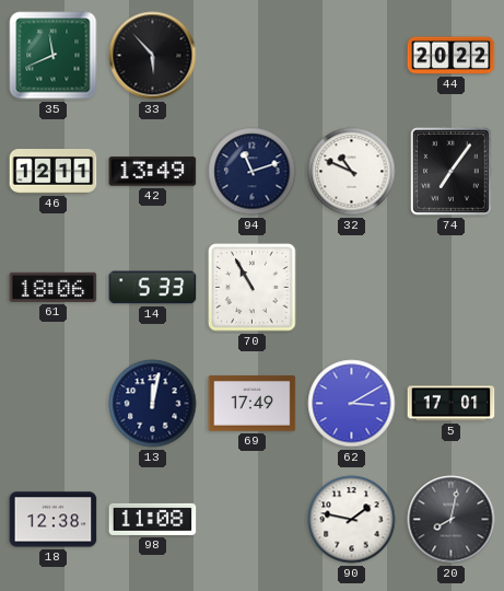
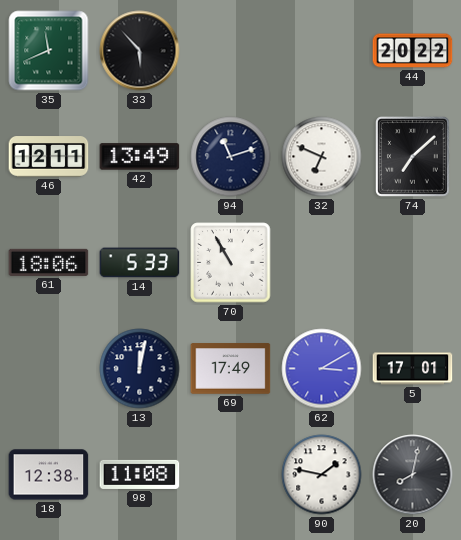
32: 10:49 -> 6:49
74: 7:06 -> 7:08
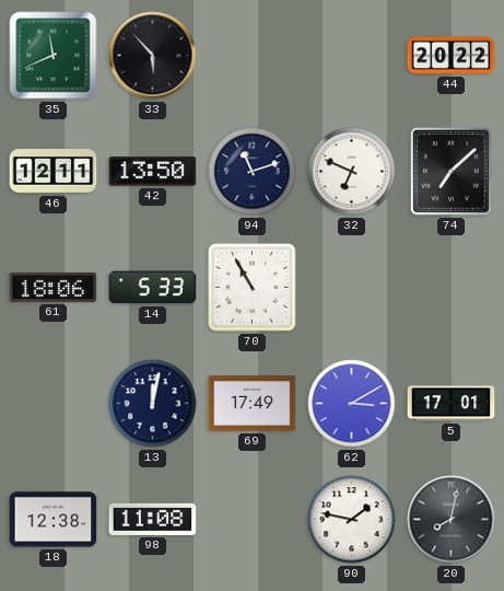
42: 13:49 -> 13:50
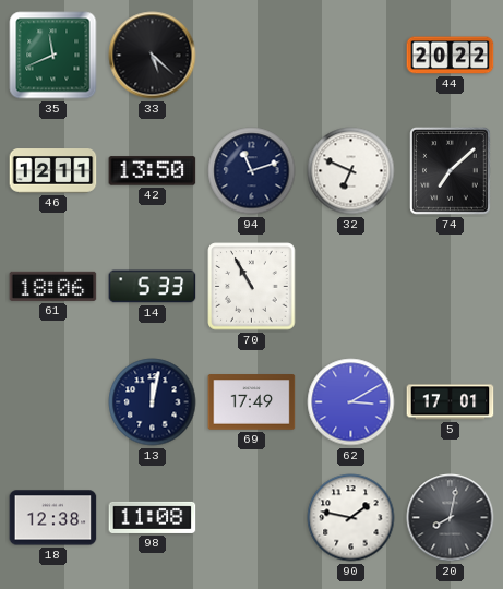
33: 5:53 -> 5:22
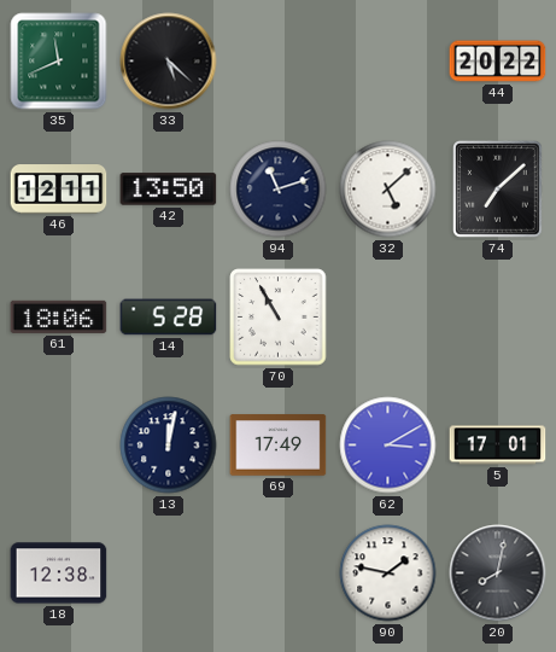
32: 6:49 -> 5:08
14: 5:33 -> 5:28
98: 11:08 -> none
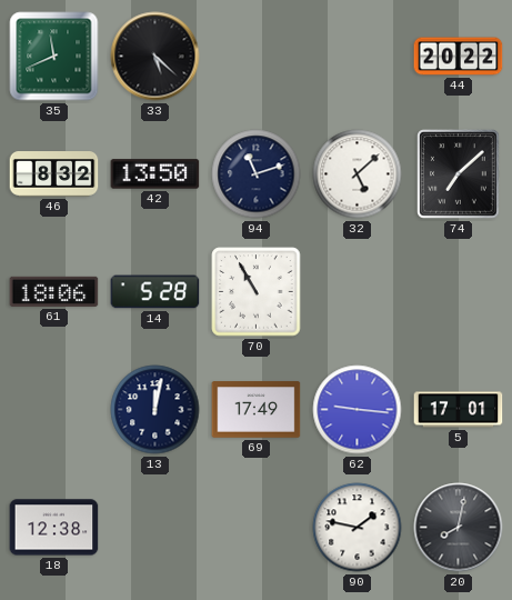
46: 12:11 -> 8:32
62: 3:10 -> 9:16
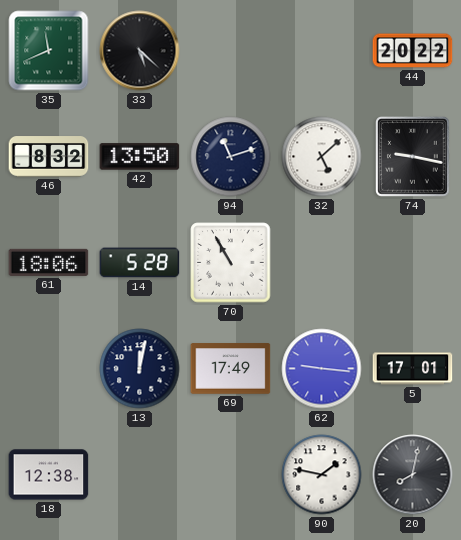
74: 7:08 -> 9:17
